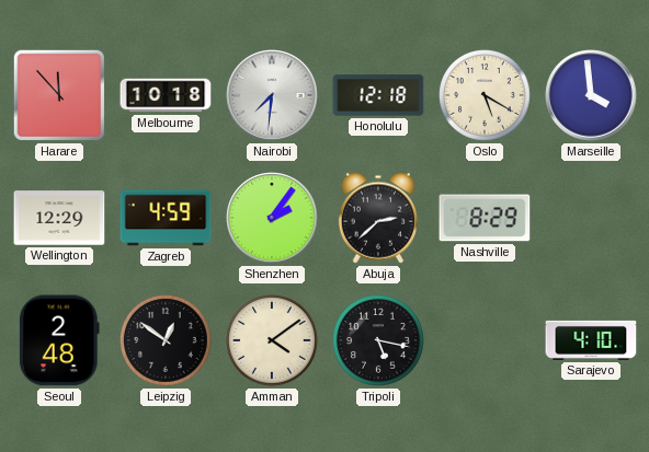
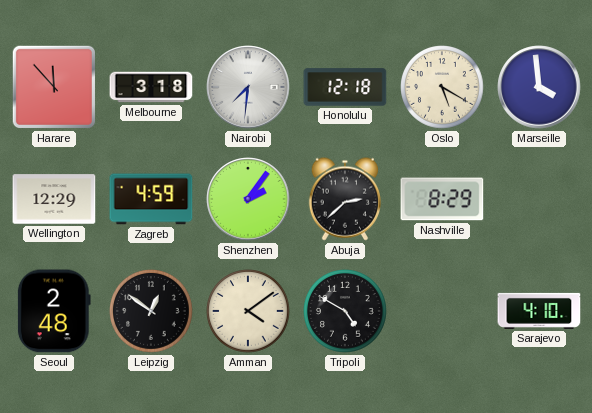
Melbourne: 10:18 -> 3:18
Tripoli: 5:17 -> 4:50
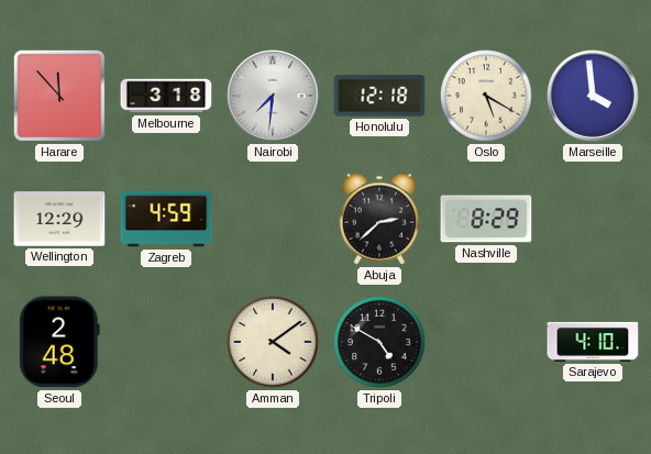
Shenzhen: 2:06 -> none
Leipzig: 12:51 -> none
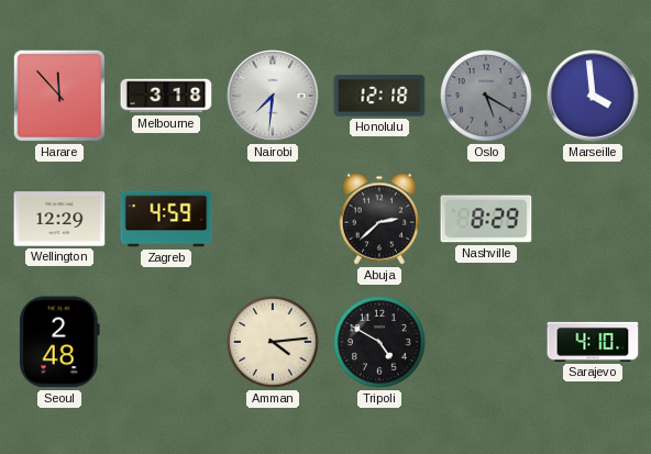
Oslo dial: cream -> grey
Amman: 4:09 -> 4:14
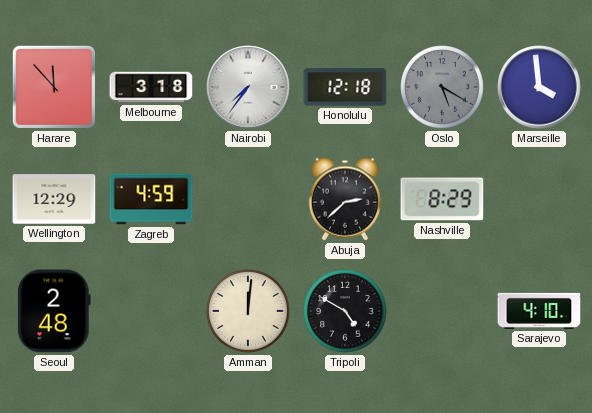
Nairobi: 7:31 -> 7:36
Amman: 4:14 -> 12:01
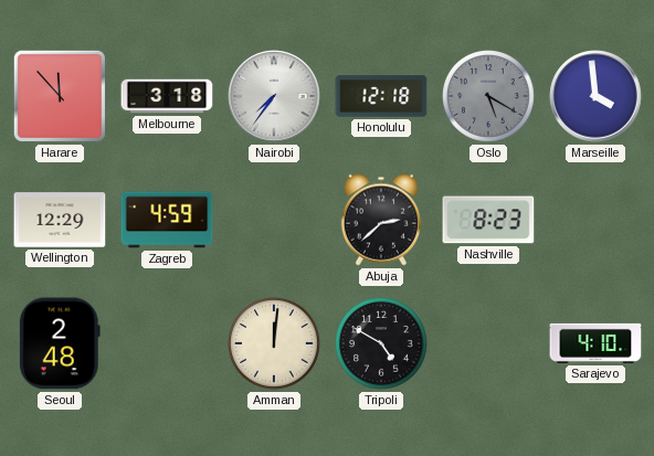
Nashville: 8:29 -> 8:23
